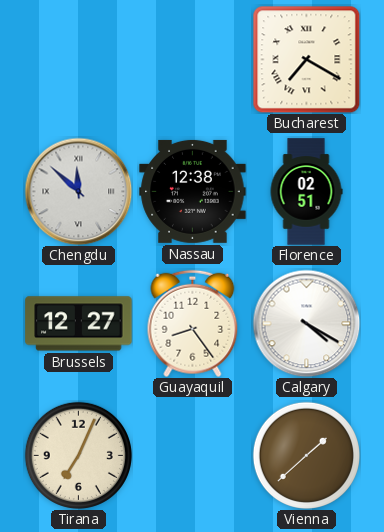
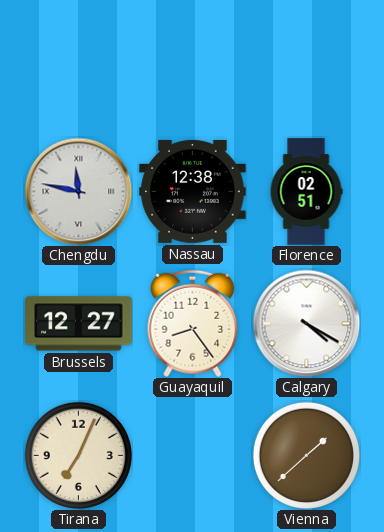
Bucharest: 7:20 -> none
Chengdu: 11:52 -> 11:47
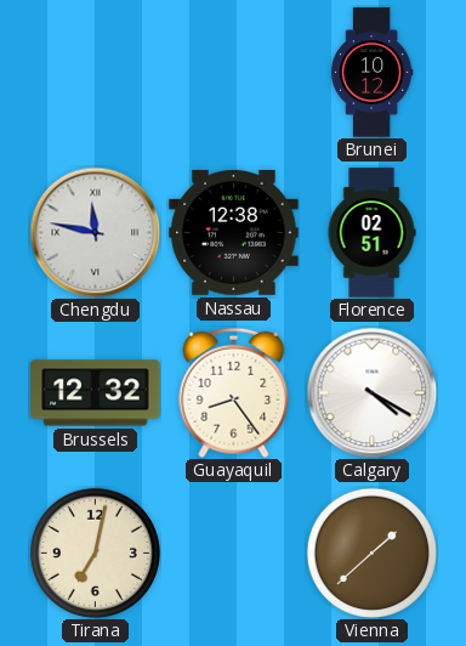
Brunei: none -> 10:12
Brussels: 12:27 -> 12:32
Tirana: 7:04 -> 7:02
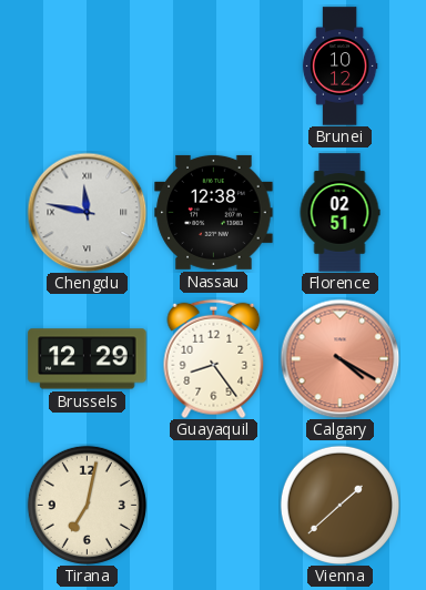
Brussels: 12:32 -> 12:29
Calgary dial: white -> salmon
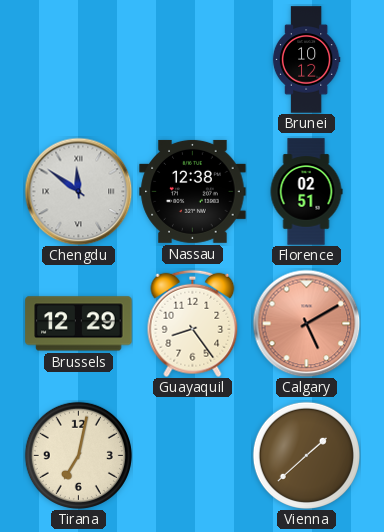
Chengdu: 11:47 -> 11:51
Calgary: 4:20 -> 5:10
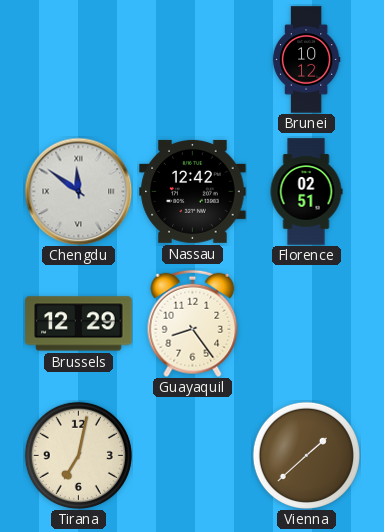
Nassau: 12:38 -> 12:42
Calgary: 5:10 -> none
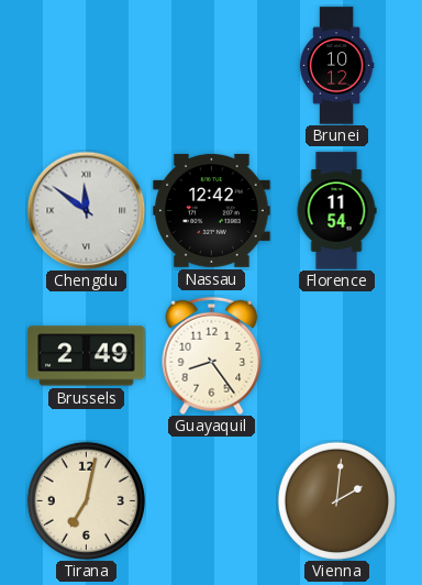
Florence: 02:51 -> 11:54
Brussels: 12:29 -> 2:49
Vienna: 1:38 -> 2:01
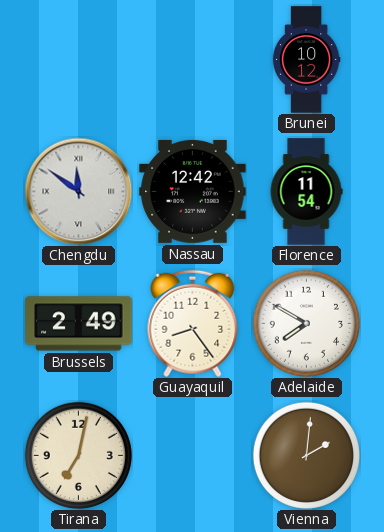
Adelaide: none -> 7:50
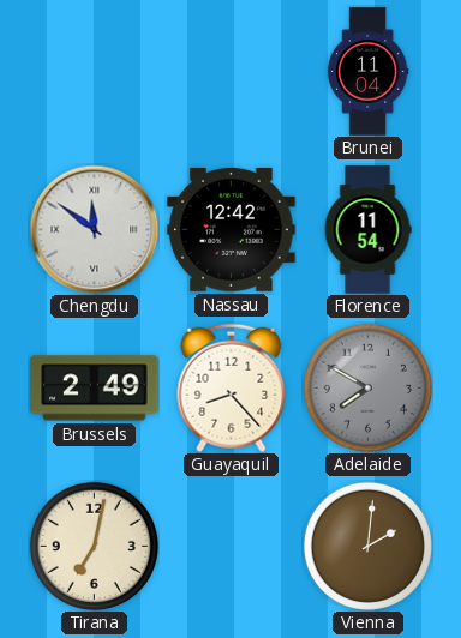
Brunei: 10:12 -> 11:04
Guayaquil: 8:24 -> 8:23
Adelaide dial: white -> grey
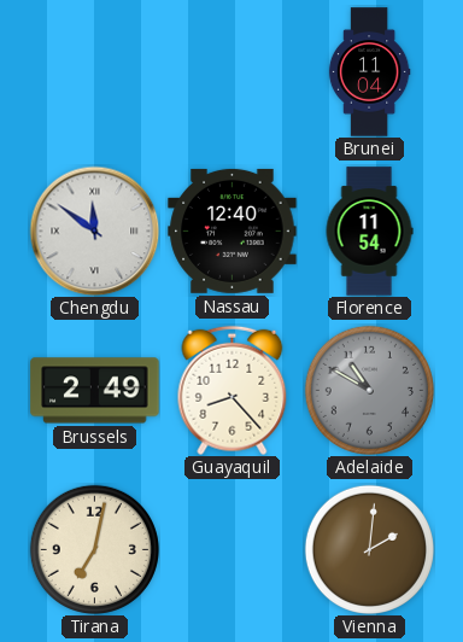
Nassau: 12:42 -> 12:40
Adelaide: 7:50 -> 10:50
